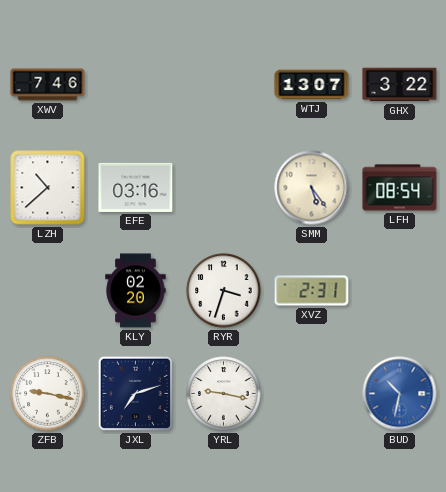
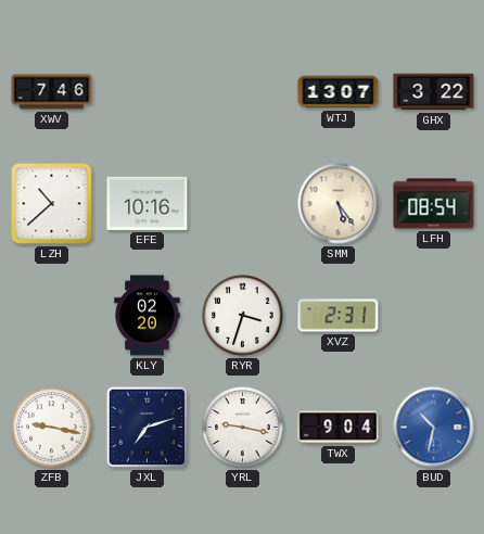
EFE: 03:16 -> 10:16
TWX: none -> 9:04
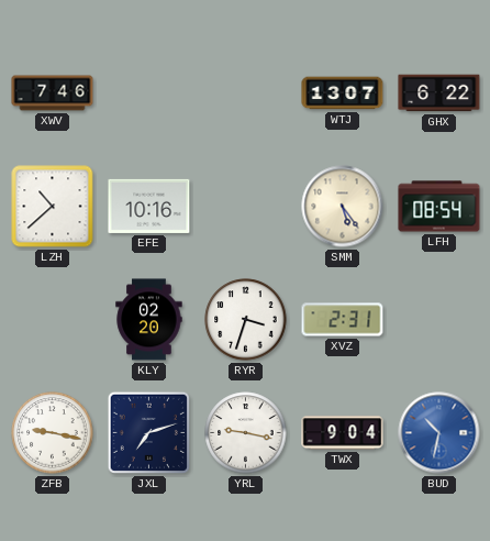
GHX: 3:22 -> 6:22
